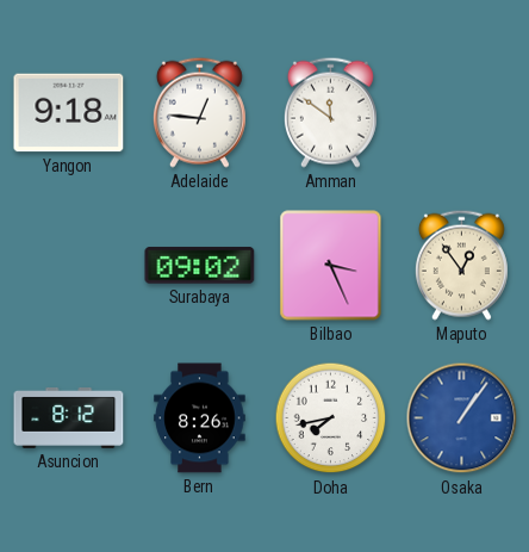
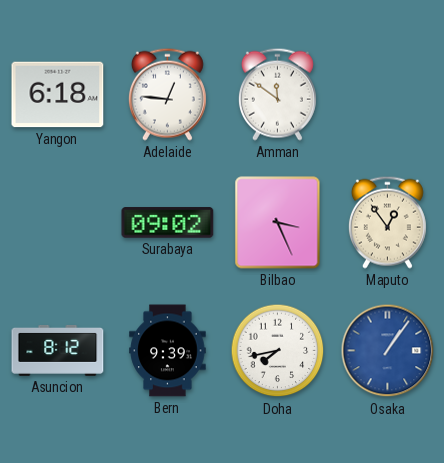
Yangon: 9:18 -> 6:18
Bern: 8:26 -> 9:39
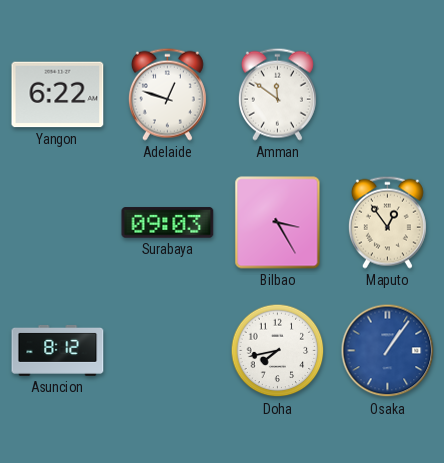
Yangon: 6:18 -> 6:22
Adelaide: 12:46 -> 12:48
Surabaya: 09:02 -> 09:03
Bilbao: 3:26 -> 3:25
Bern: 9:39 -> none
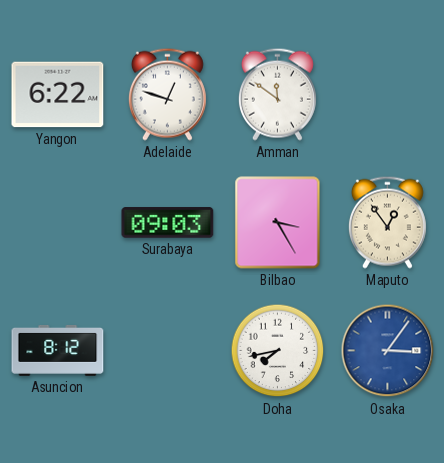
Osaka: 1:06 -> 3:06
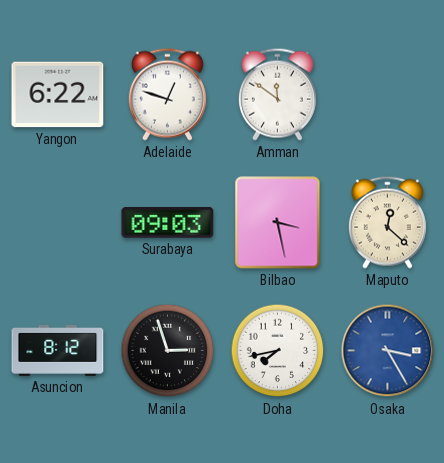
Bilbao: 3:25 -> 3:28
Maputo: 12:54 -> 12:22
Manila: none -> 2:57
Osaka: 3:06 -> 3:25
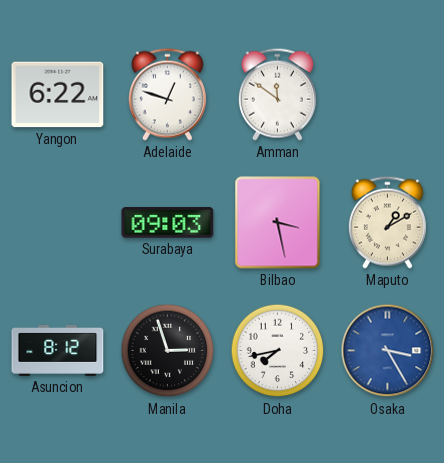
Maputo: 12:22 -> 1:10
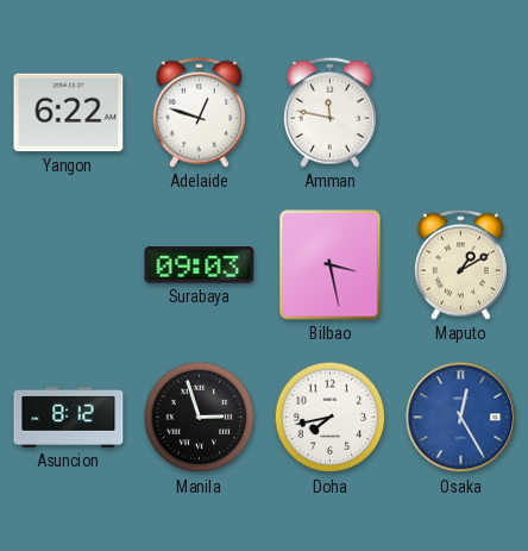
Amman: 11:51 -> 11:47
Osaka: 3:25 -> 12:25
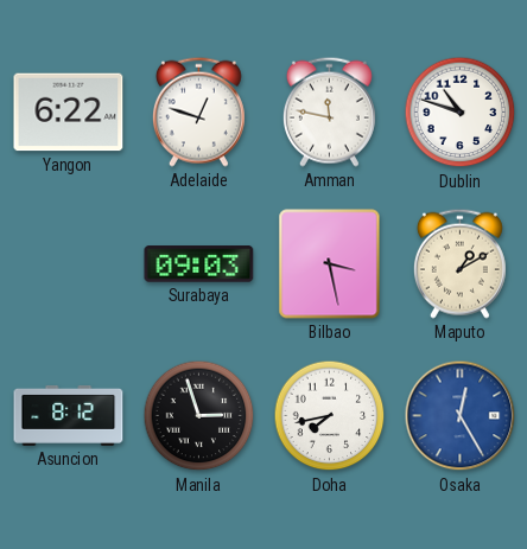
Dublin: none -> 10:48
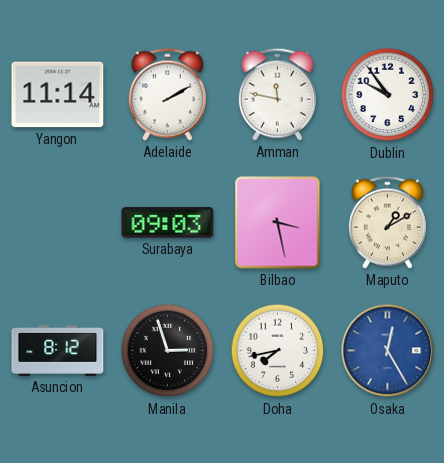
Yangon: 6:22 -> 11:14
Adelaide: 12:48 -> 2:10
Dublin: 10:48 -> 9:54
